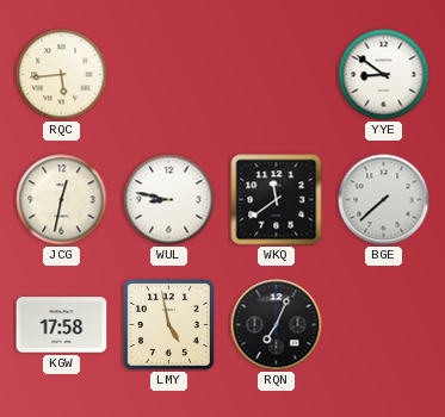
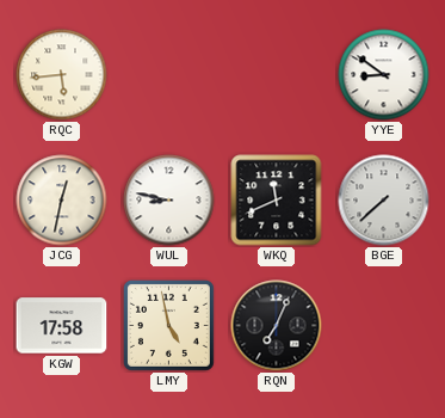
WKQ: 11:39 -> 11:41
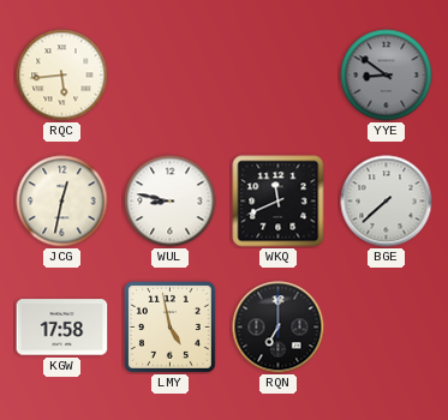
YYE dial: white -> grey
RQN: 7:04 -> 7:00
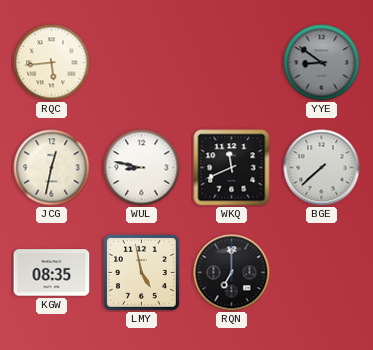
KGW: 17:58 -> 08:35
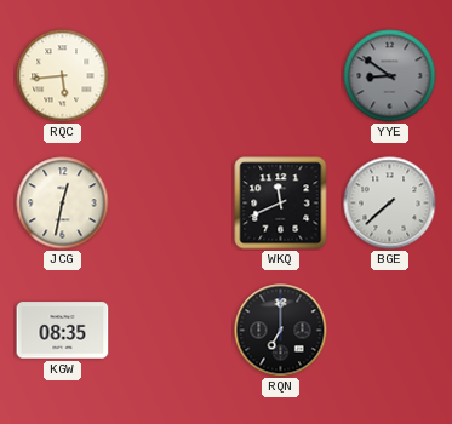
WUL: 8:47 -> none
LMY: 4:58 -> none
